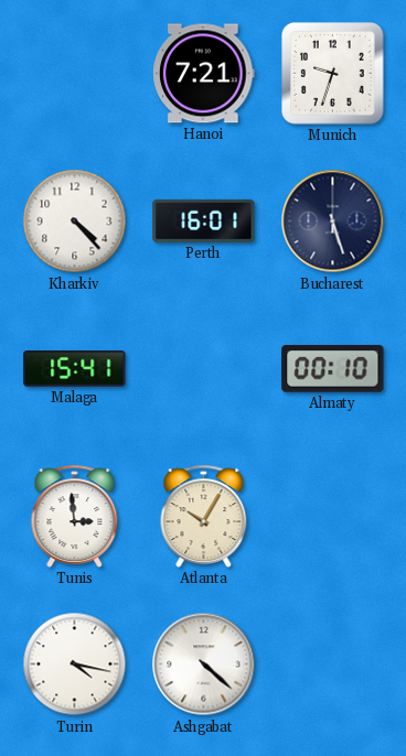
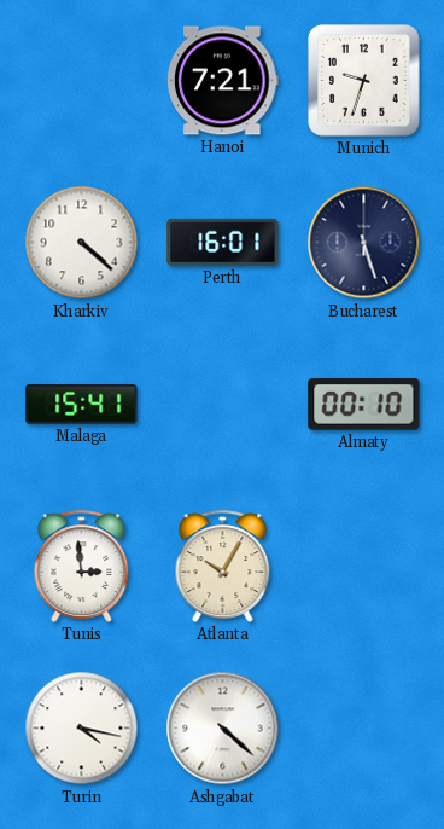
Kharkiv: 4:23 -> 4:22
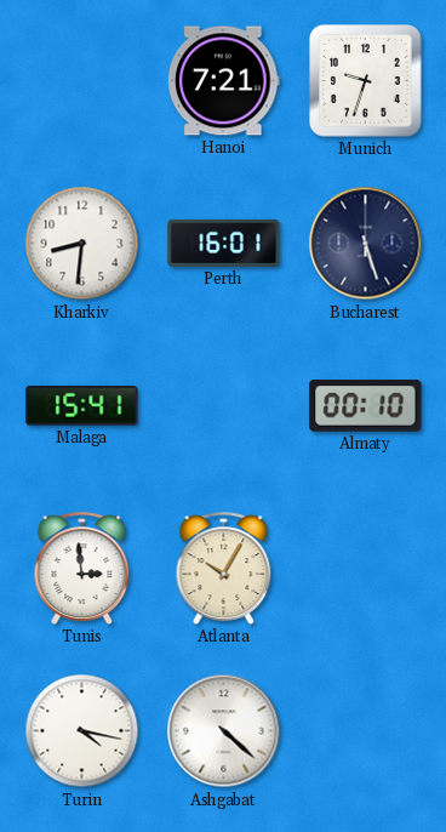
Kharkiv: 4:22 -> 8:31
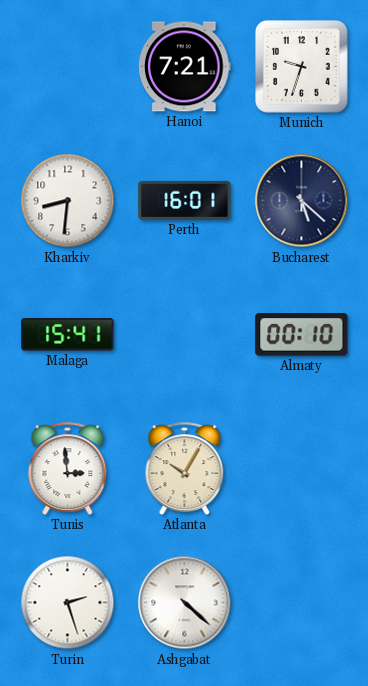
Bucharest: 5:27 -> 5:22
Turin: 4:17 -> 2:27
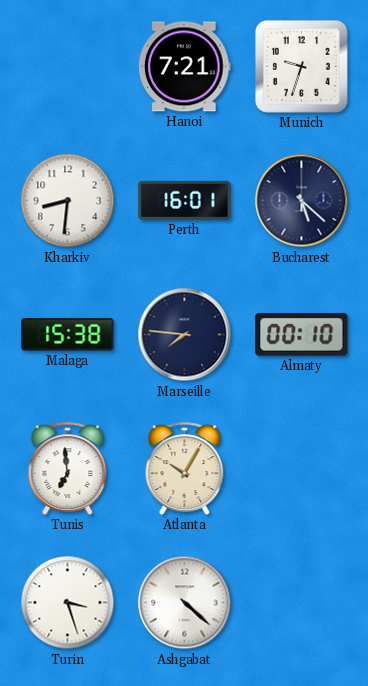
Malaga: 15:41 -> 15:38
Marseille: none -> 7:46
Tunis: 2:59 -> 6:59
Turin: 2:27 -> 3:27
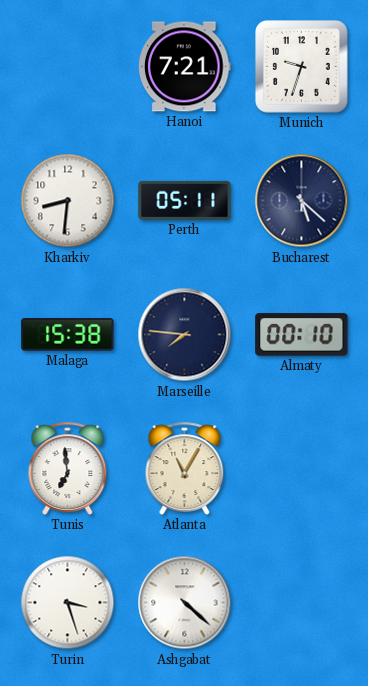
Perth: 16:01 -> 05:11
Atlanta: 10:05 -> 11:05
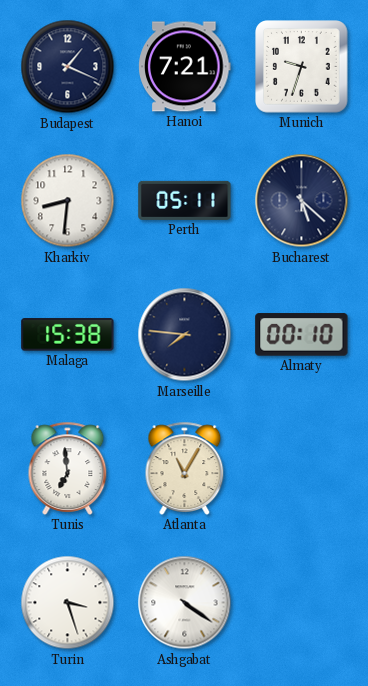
Budapest: none -> 1:19
Ashgabat: 4:22 -> 4:21
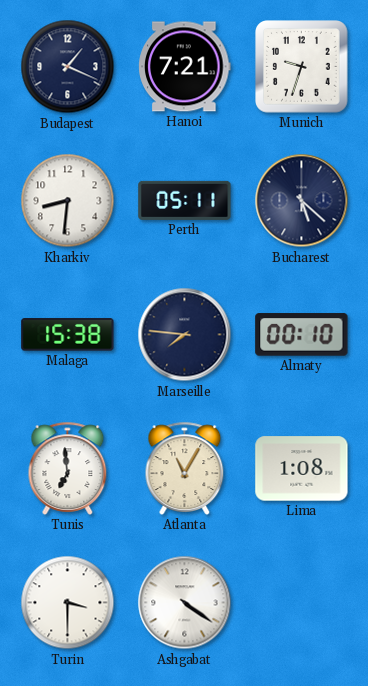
Lima: none -> 1:08
Turin: 3:27 -> 3:30
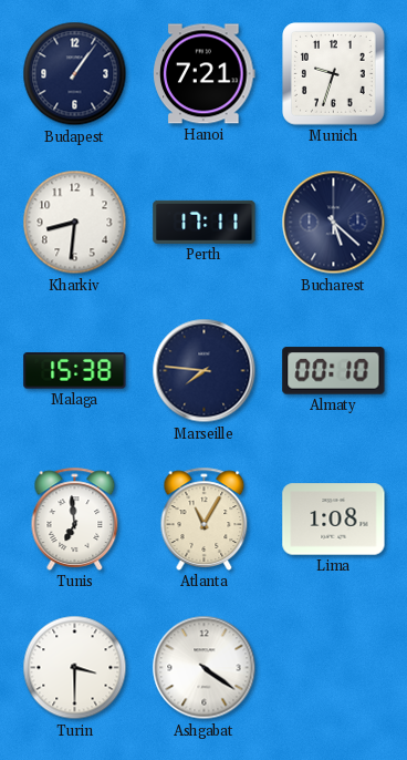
Budapest: 1:19 -> 1:06
Perth: 05:11 -> 17:11
